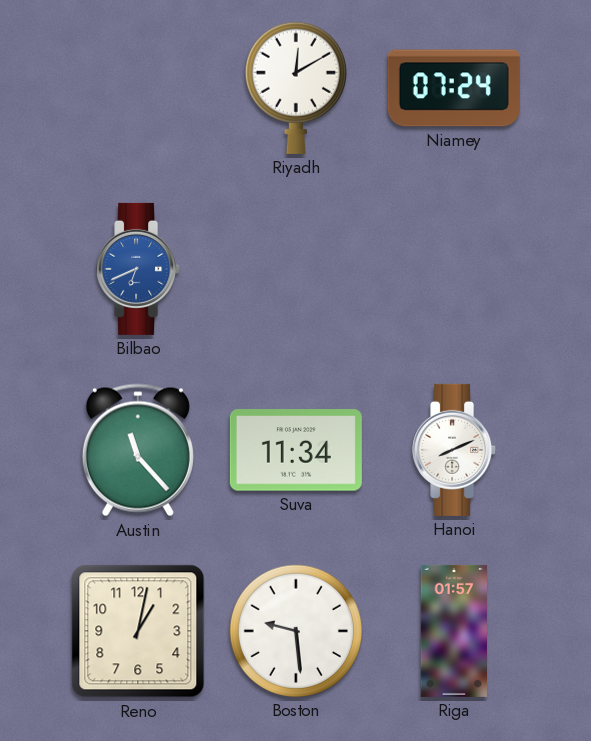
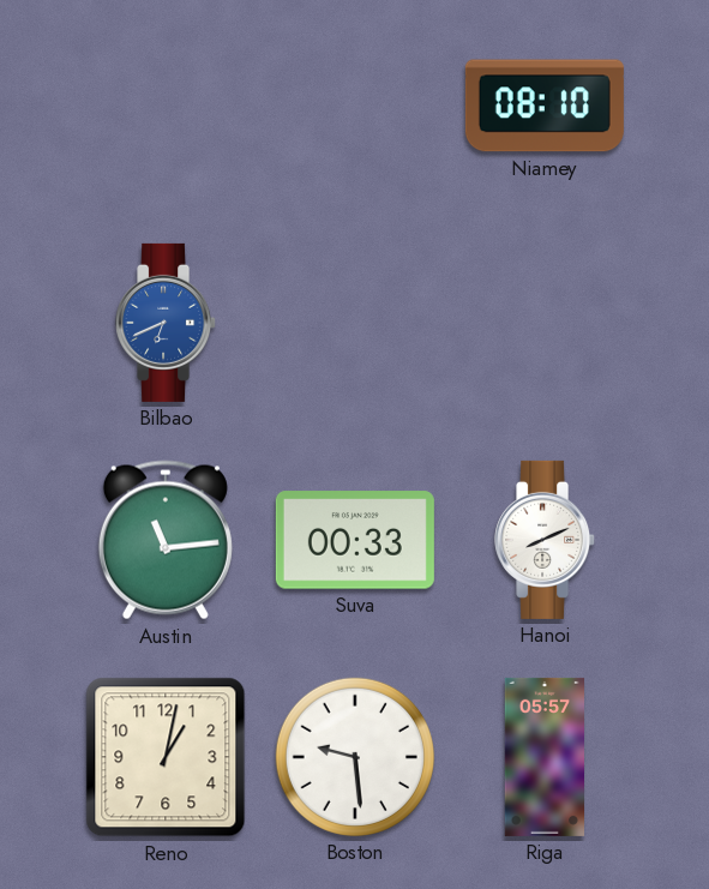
Riyadh: 12:10 -> none
Niamey: 07:24 -> 08:10
Austin: 11:23 -> 11:14
Suva: 11:34 -> 00:33
Riga: 01:57 -> 05:57
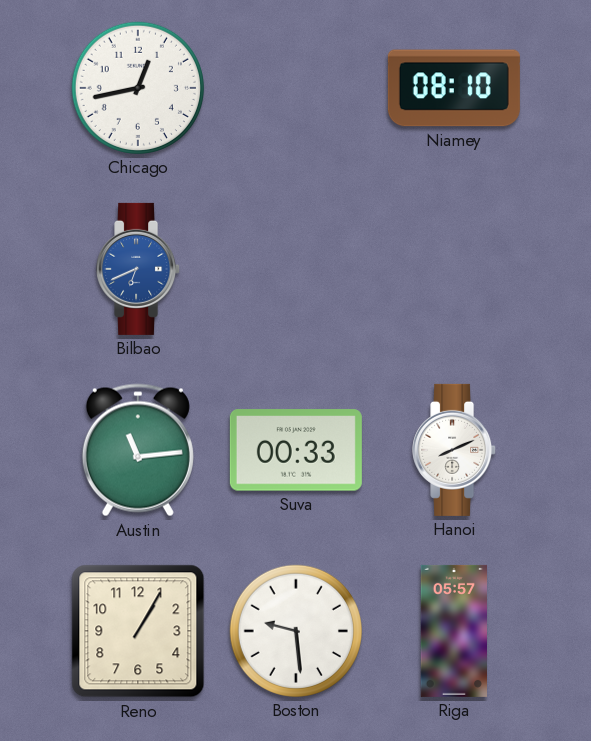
Chicago: none -> 12:43
Reno: 1:02 -> 1:05
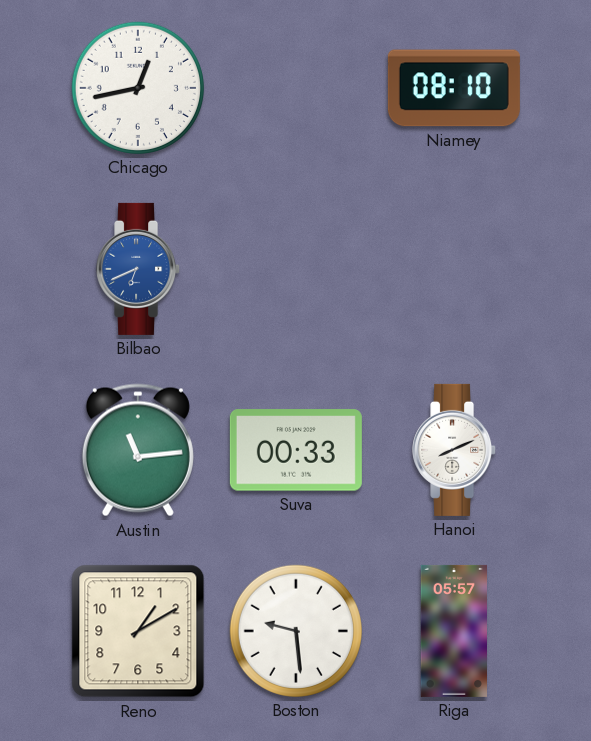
Reno: 1:05 -> 1:10
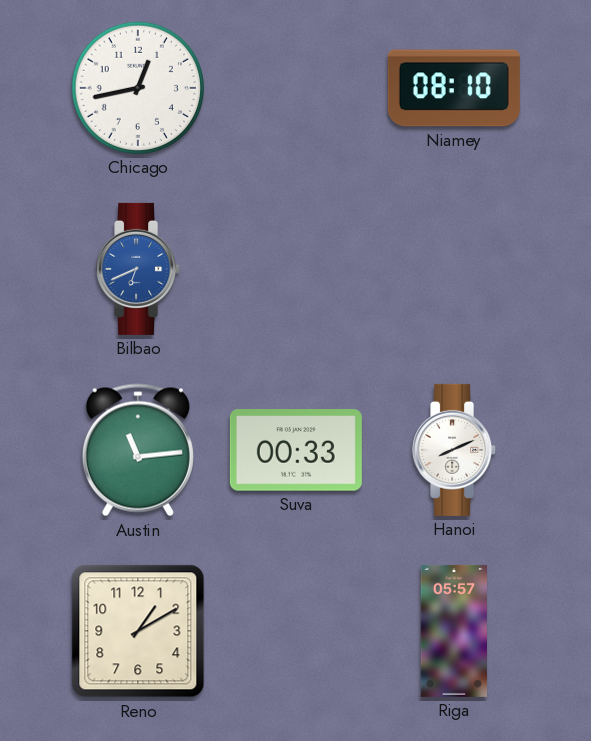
Boston: 9:29 -> none
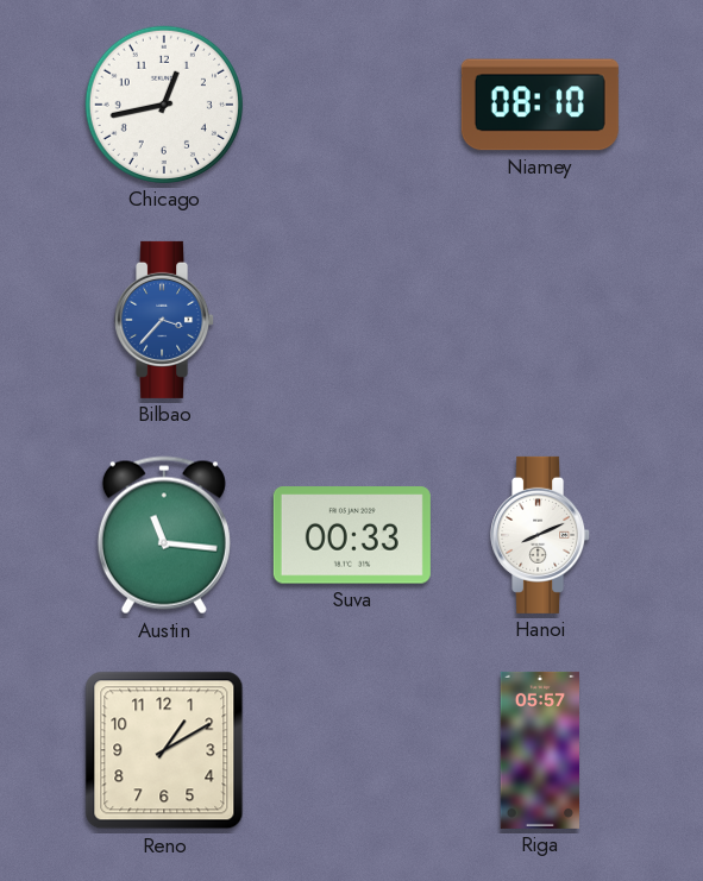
Bilbao: 6:41 -> 3:37
Austin: 11:14 -> 11:16
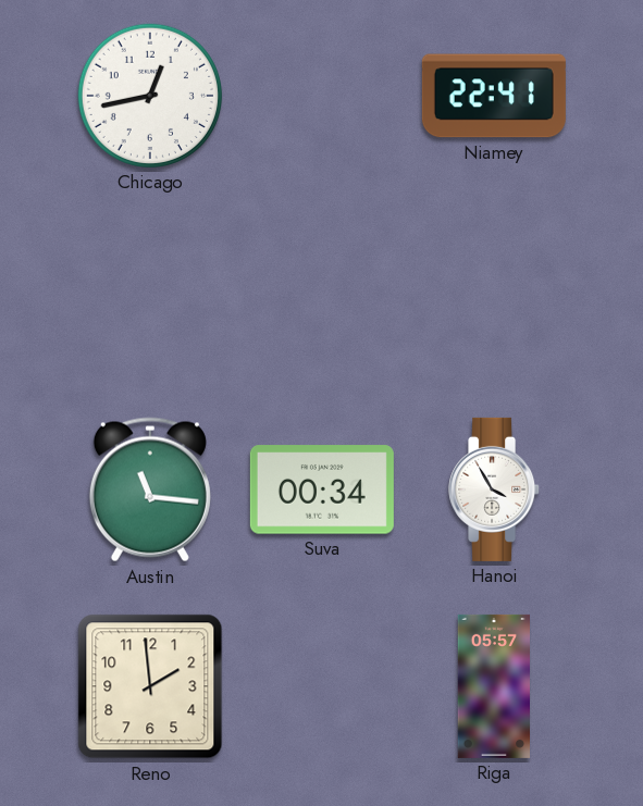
Niamey: 08:10 -> 22:41
Bilbao: 3:37 -> none
Suva: 00:33 -> 00:34
Hanoi: 8:11 -> 3:55
Reno: 1:10 -> 1:59
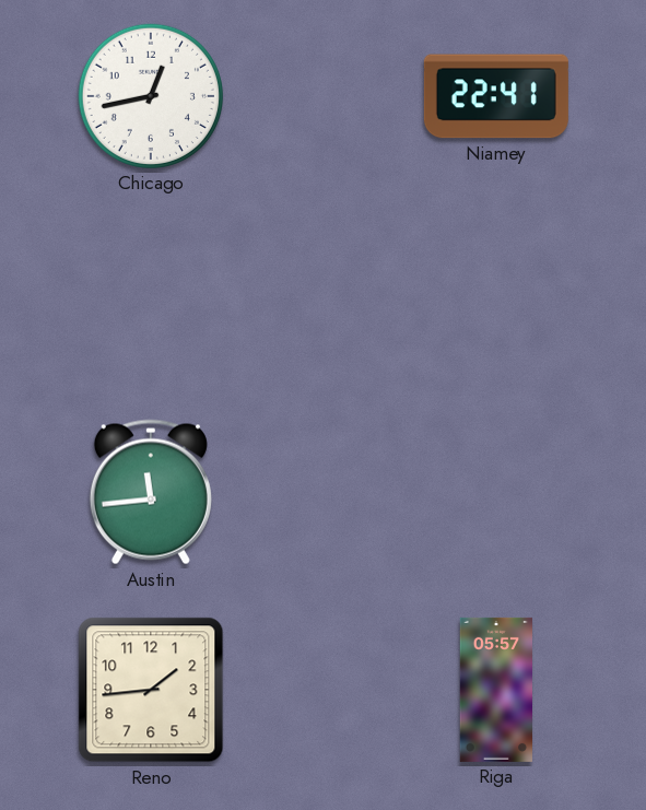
Austin: 11:16 -> 11:44
Suva: 00:34 -> none
Hanoi: 3:55 -> none
Reno: 1:59 -> 1:44
